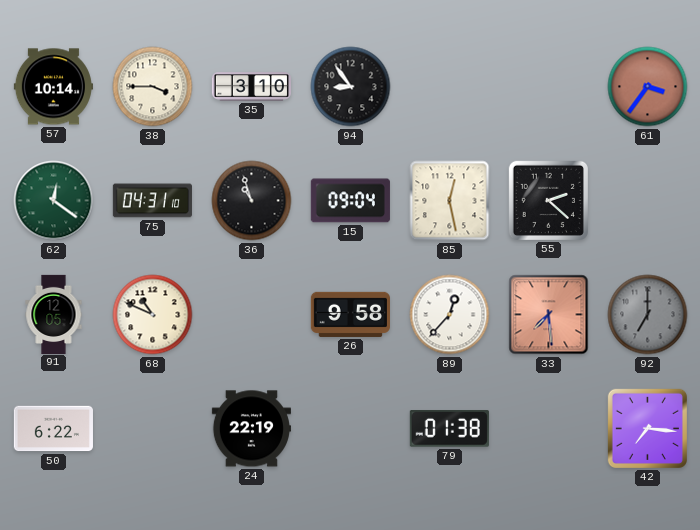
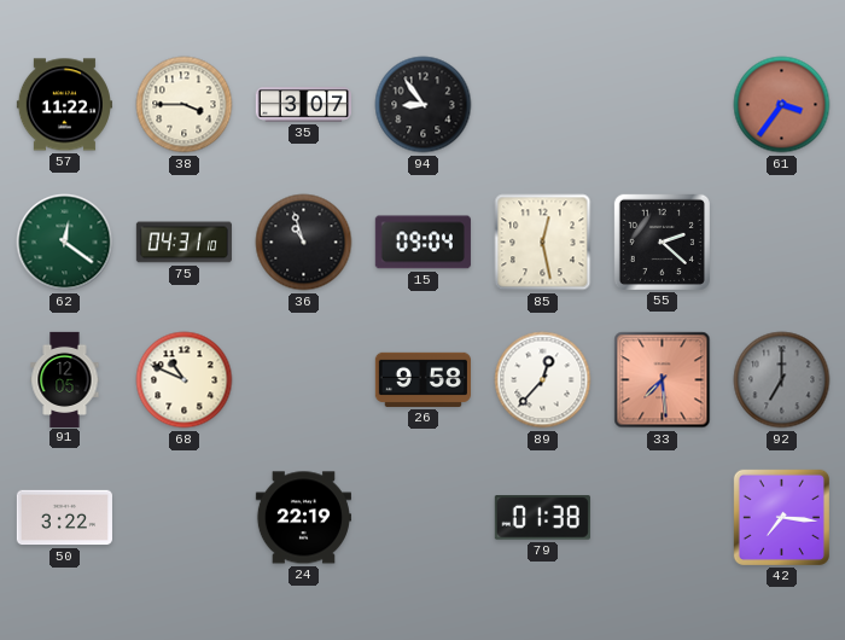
57: 10:14 -> 11:22
35: 3:10 -> 3:07
50: 6:22 -> 3:22
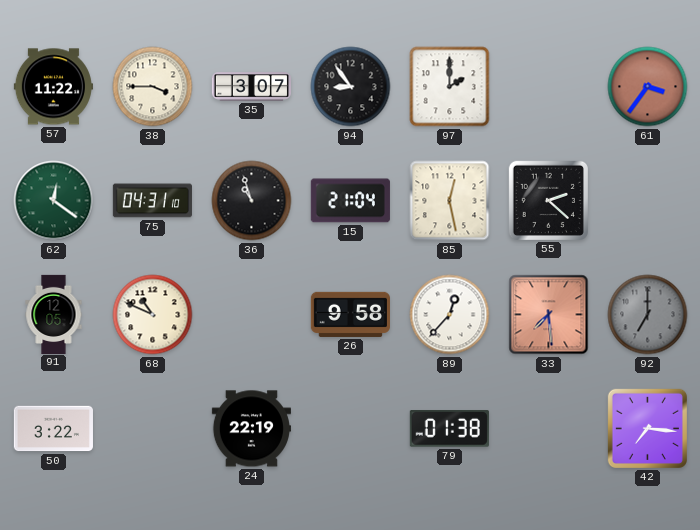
97: none -> 2:00
15: 09:04 -> 21:04
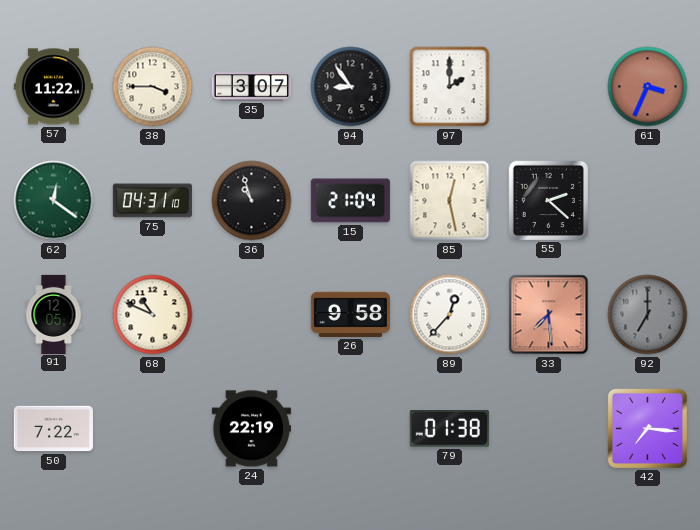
61: 3:36 -> 3:34
50: 3:22 -> 7:22
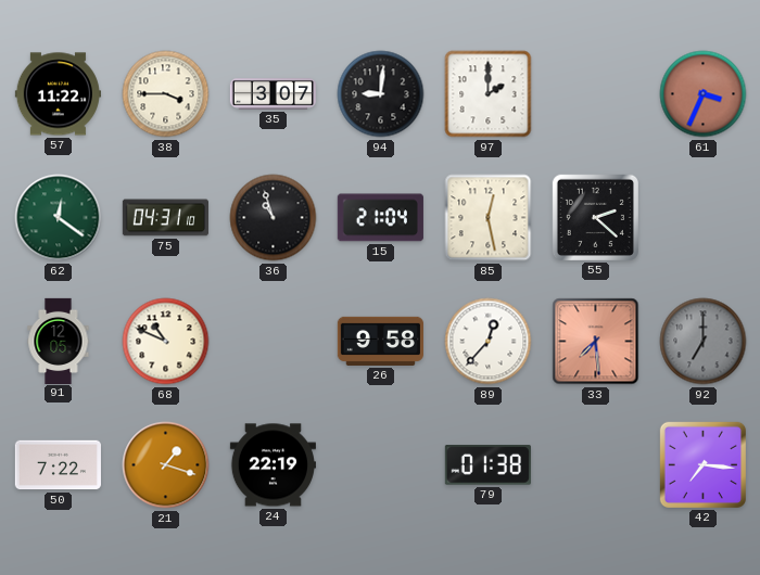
94: 8:54 -> 9:01
21: none -> 1:18
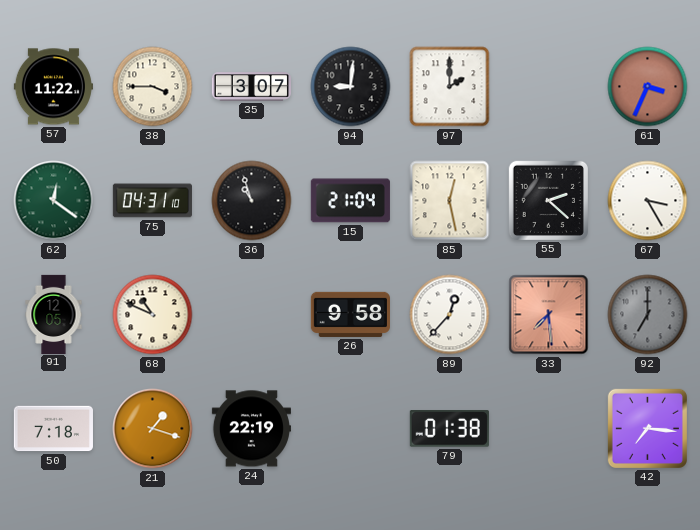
67: none -> 3:25
50: 7:22 -> 7:18
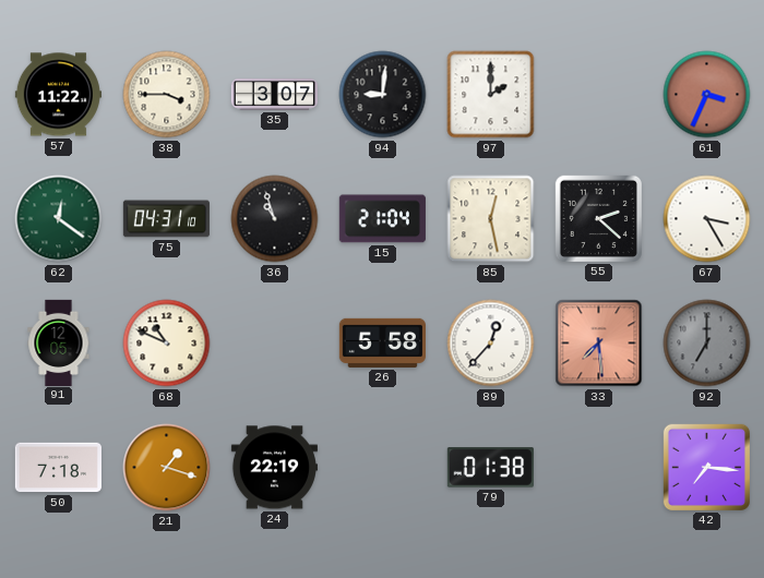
26: 9:58 -> 5:58
